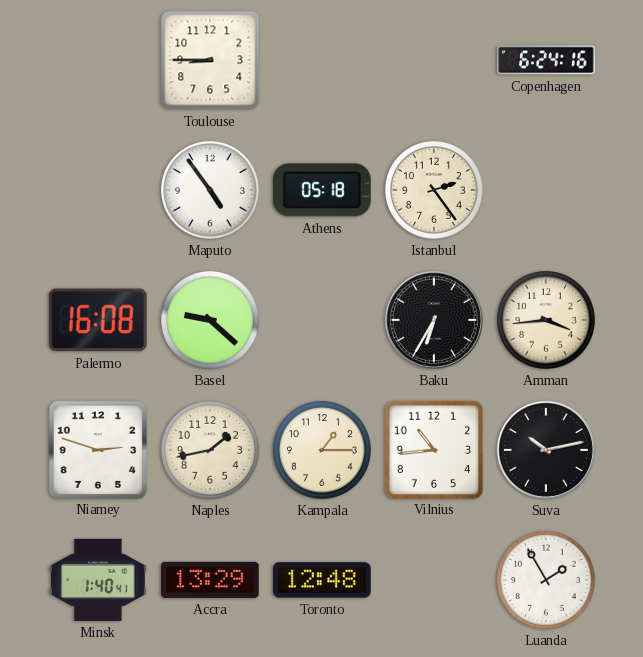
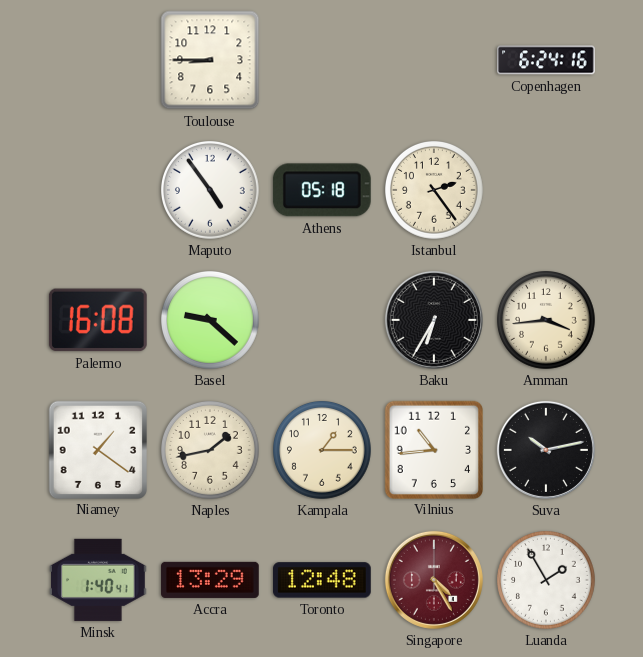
Niamey: 2:48 -> 1:21
Singapore: none -> 4:25
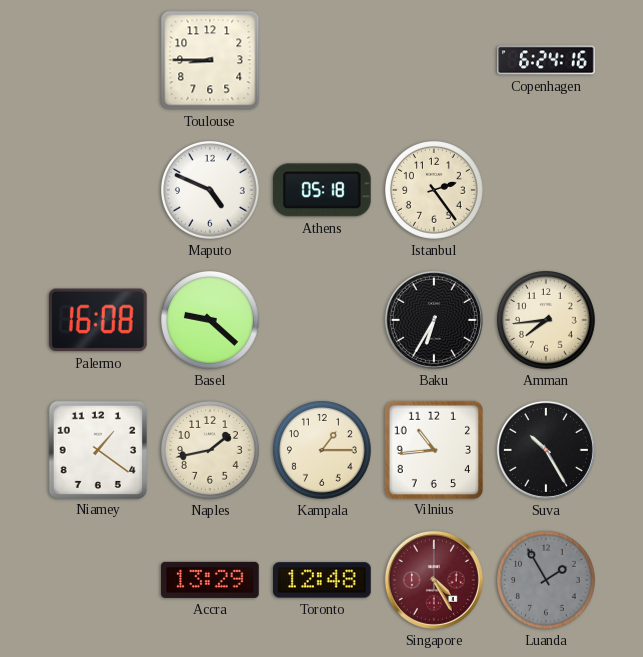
Maputo: 4:54 -> 4:49
Amman: 3:44 -> 7:44
Suva: 10:13 -> 10:25
Minsk: 1:40 -> none
Luanda dial: white -> grey
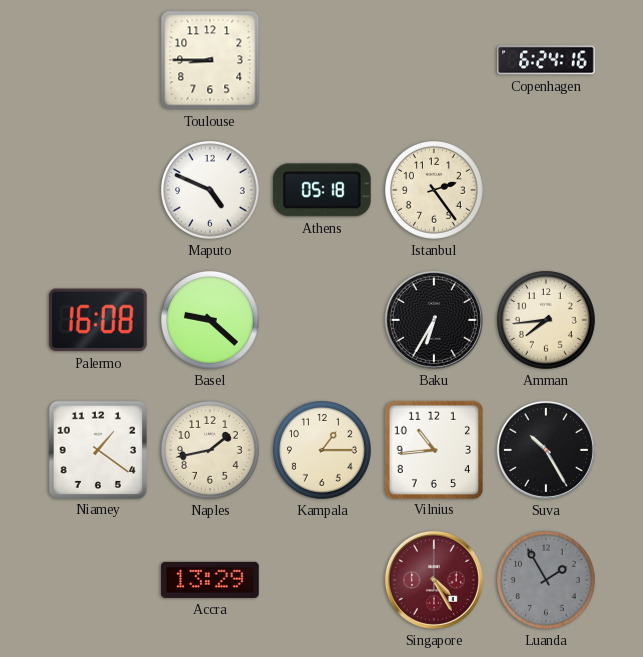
Toronto: 12:48 -> none
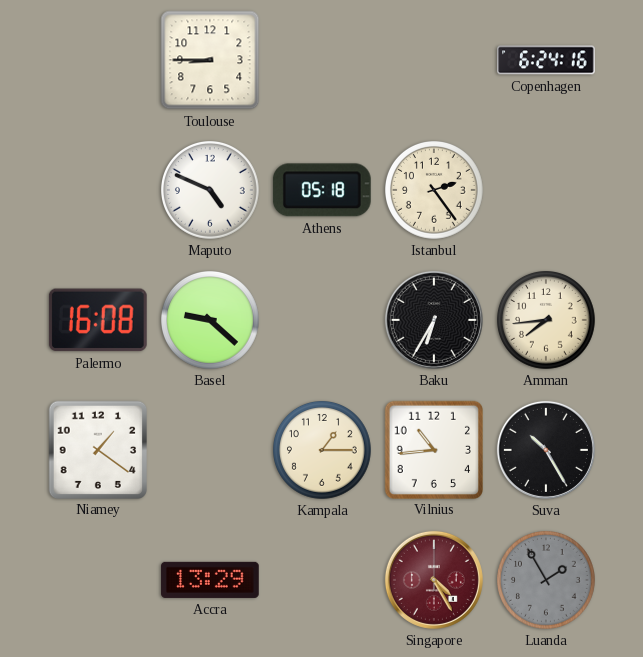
Naples: 1:43 -> none
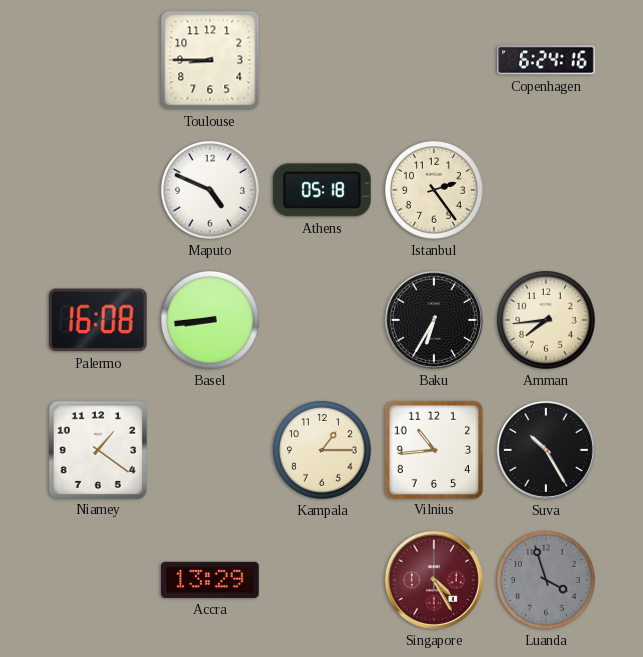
Basel: 9:22 -> 8:44
Luanda: 1:55 -> 3:57
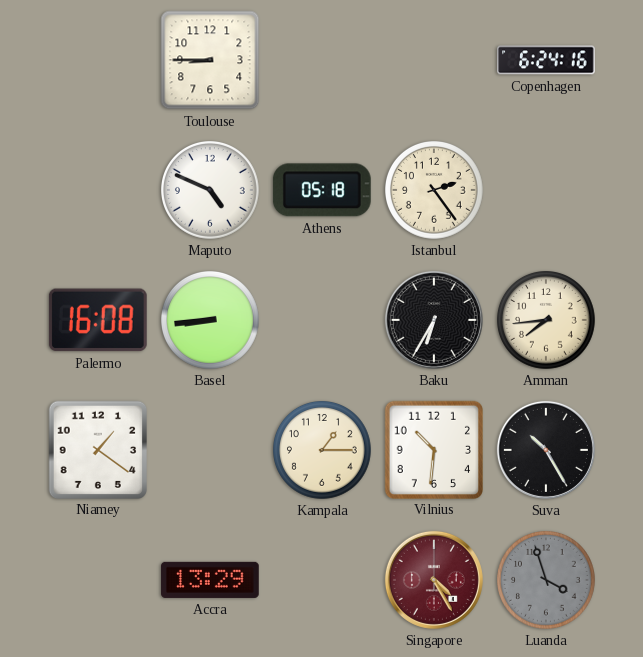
Vilnius: 10:44 -> 10:31
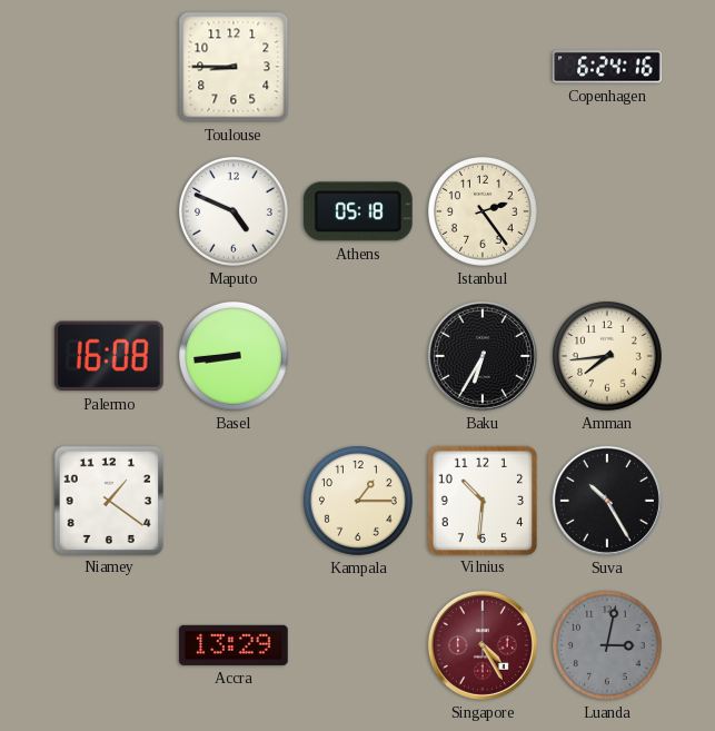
Luanda: 3:57 -> 3:02
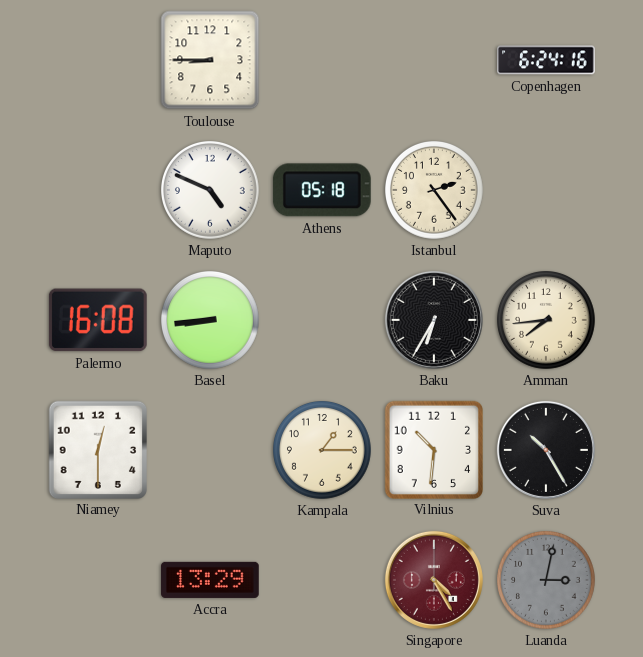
Niamey: 1:21 -> 12:30
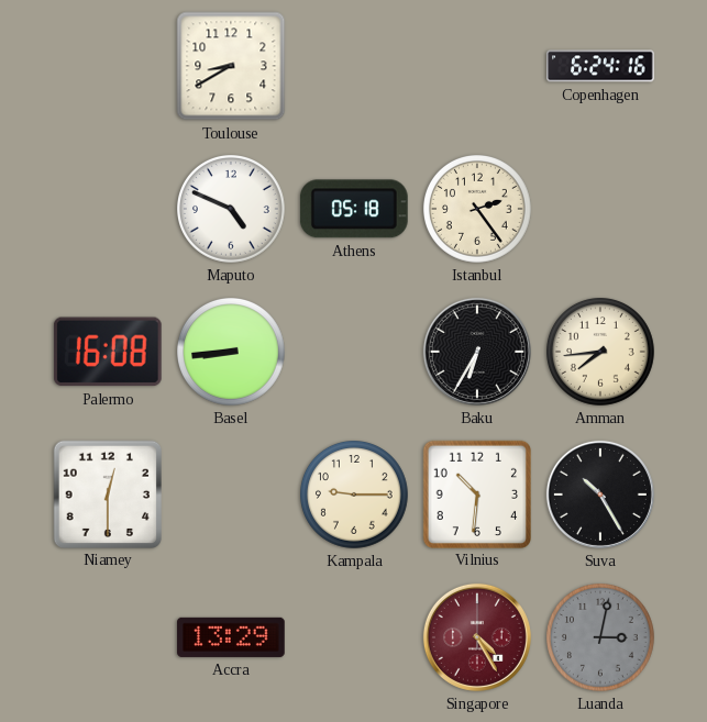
Toulouse: 8:45 -> 8:40
Kampala: 1:15 -> 9:15
